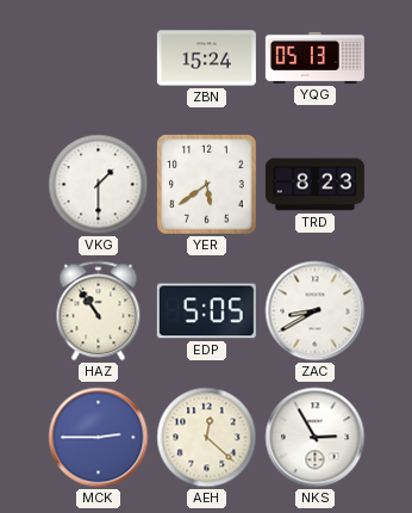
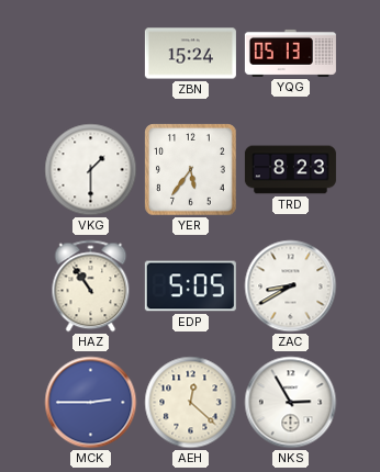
YER: 5:39 -> 5:36
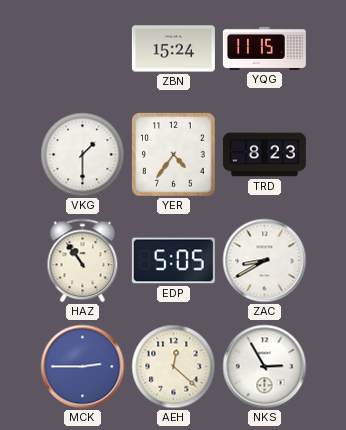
YQG: 05:13 -> 11:15
YER: 5:36 -> 4:36
